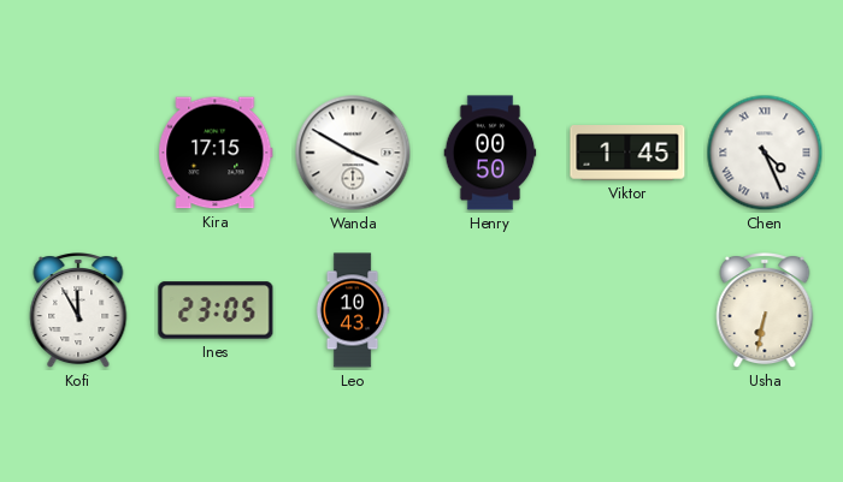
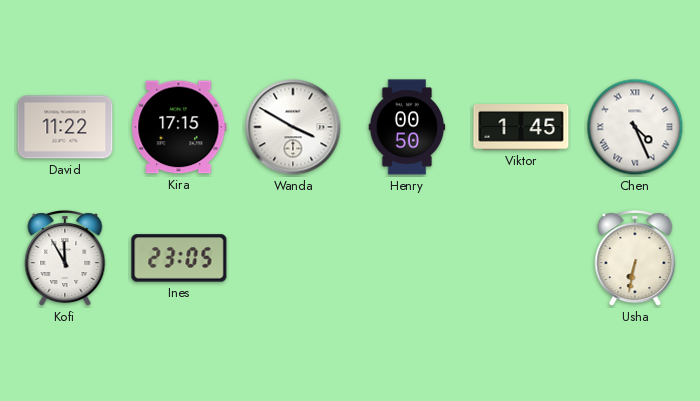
David: none -> 11:22
Leo: 10:43 -> none
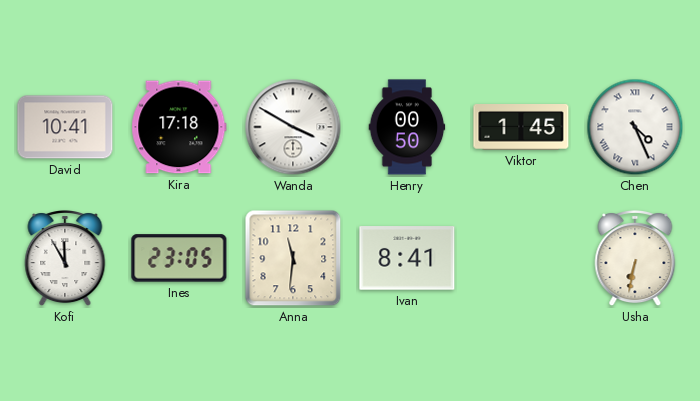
David: 11:22 -> 10:41
Kira: 17:15 -> 17:18
Anna: none -> 11:31
Ivan: none -> 8:41
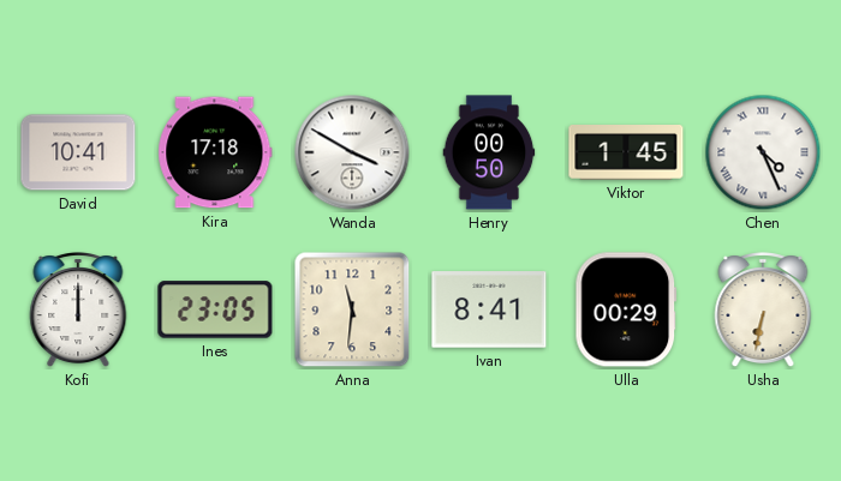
Kofi: 11:55 -> 12:00
Ulla: none -> 00:29
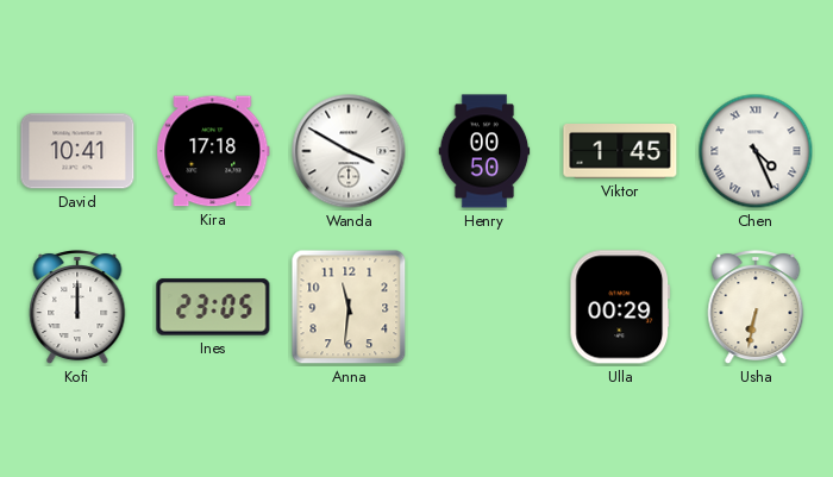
Ivan: 8:41 -> none
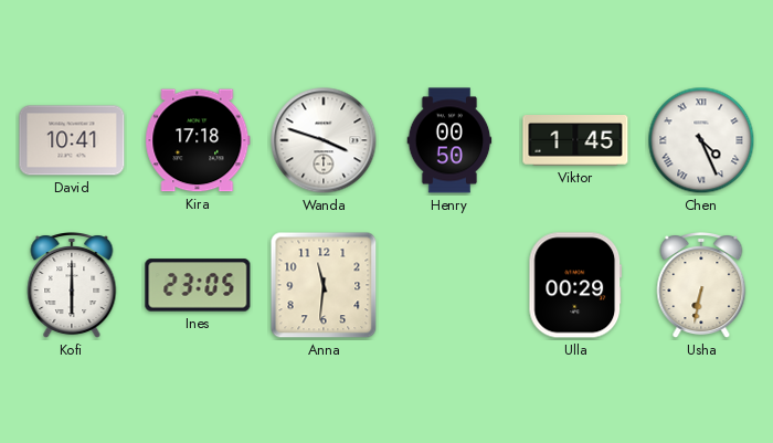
Wanda: 3:50 -> 3:48
Kofi: 12:00 -> 6:00
